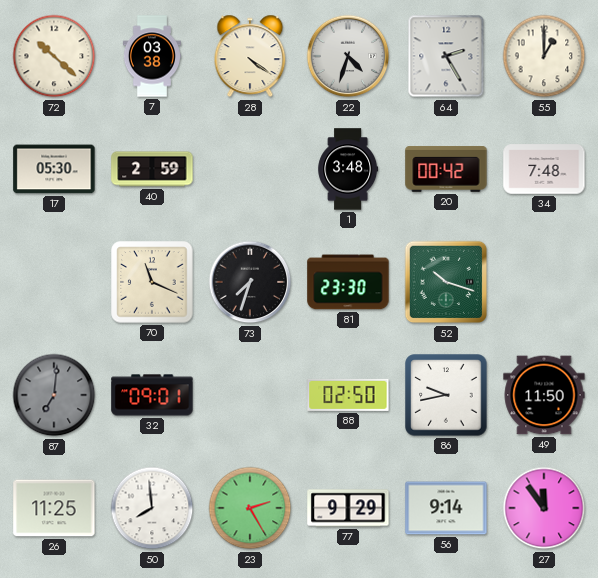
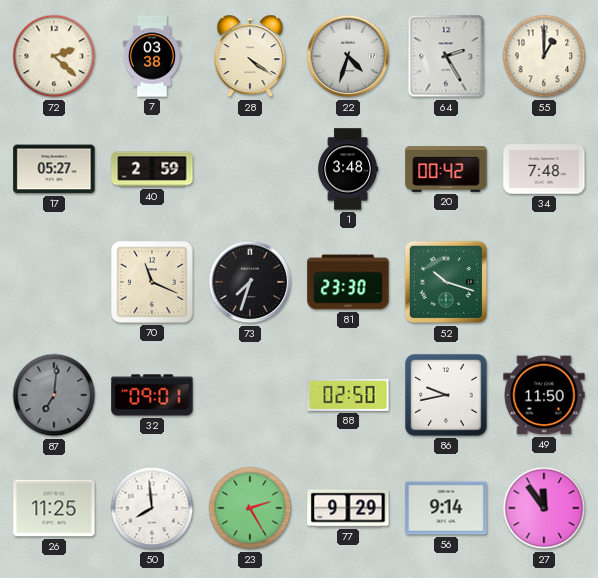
72: 10:22 -> 2:22
17: 05:30 -> 05:27
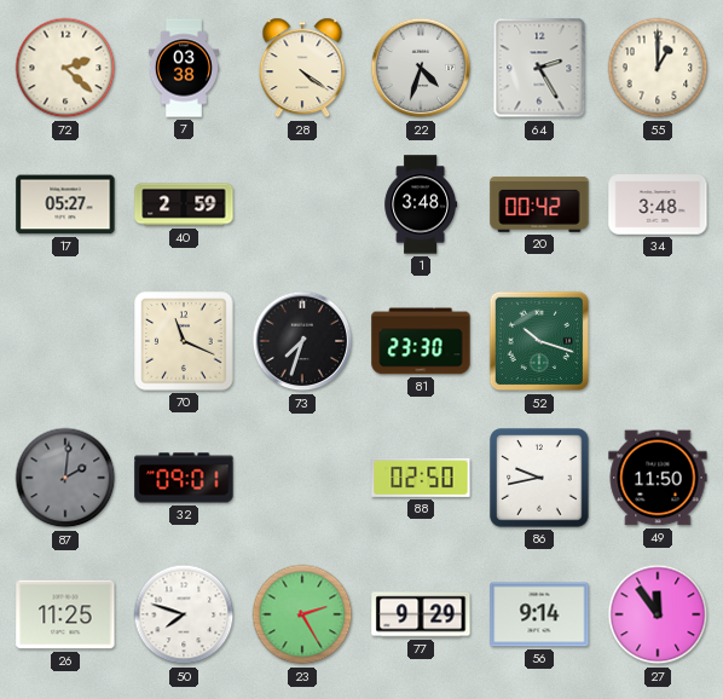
34: 7:48 -> 3:48
87: 7:01 -> 2:01
50: 7:59 -> 7:48
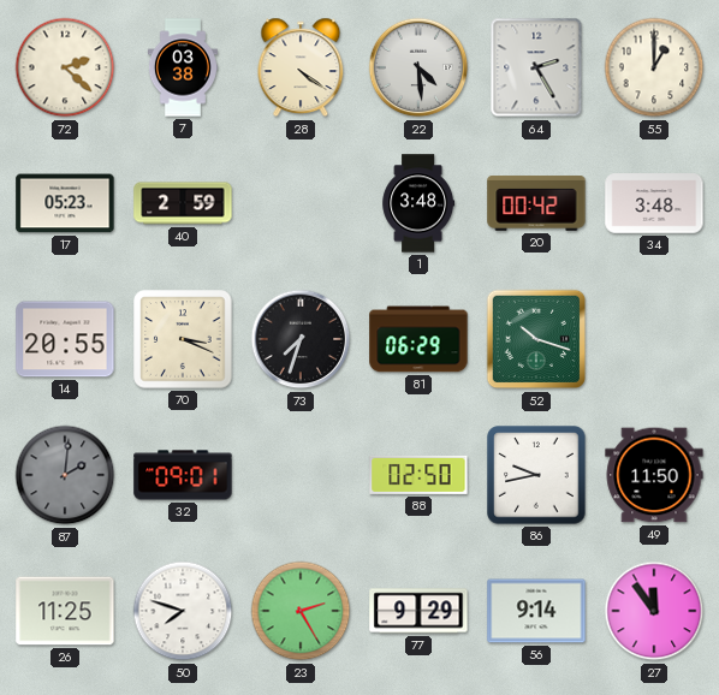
22: 4:33 -> 4:29
17: 05:27 -> 05:23
14: none -> 20:55
70: 11:19 -> 3:19
81: 23:30 -> 06:29
